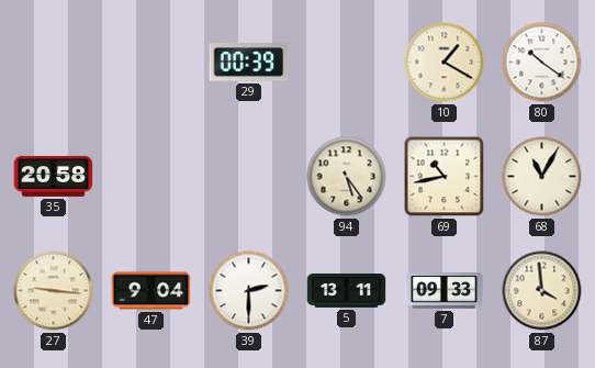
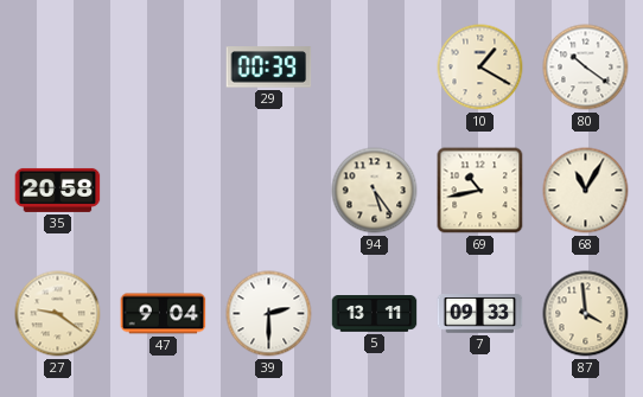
27: 9:16 -> 9:21
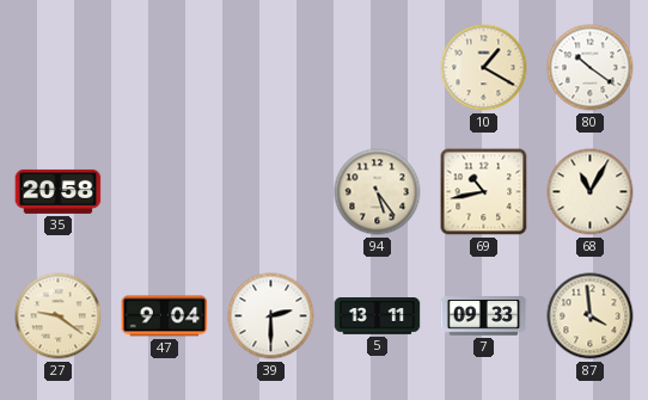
29: 00:39 -> none
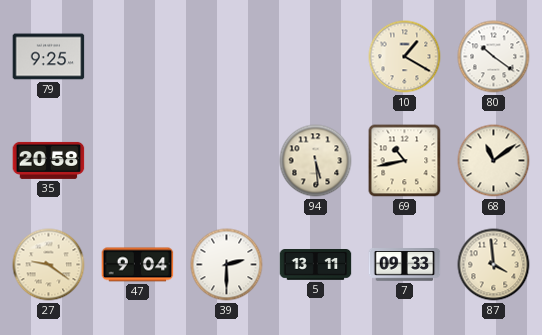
79: none -> 9:25
94: 5:24 -> 5:29
68: 11:05 -> 11:09
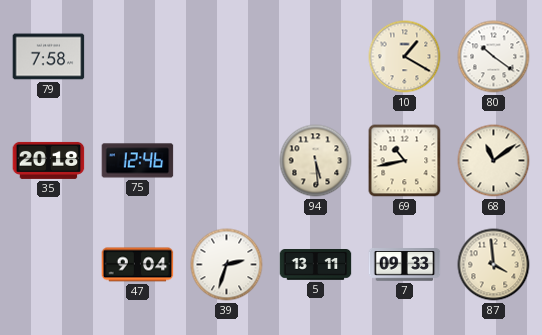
79: 9:25 -> 7:58
35: 20:58 -> 20:18
75: none -> 12:46
27: 9:21 -> none
39: 2:30 -> 2:33
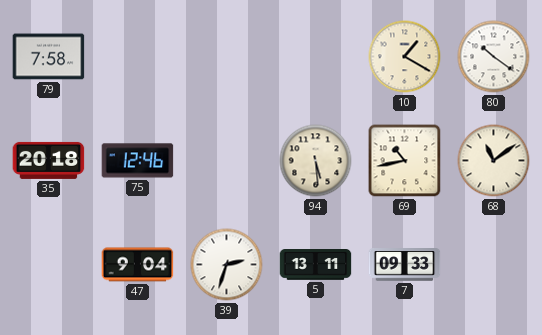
87: 3:59 -> none
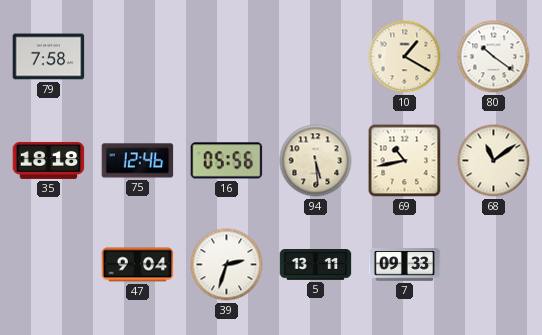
35: 20:18 -> 18:18
16: none -> 05:56
